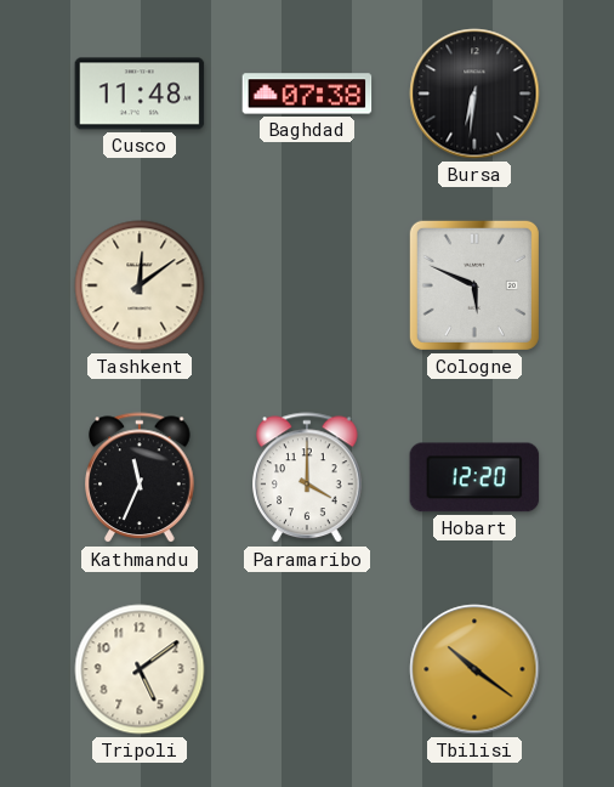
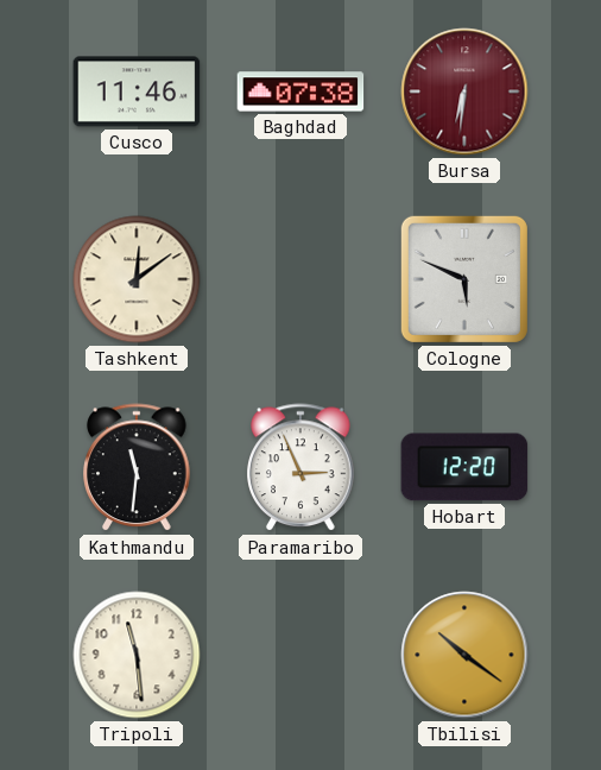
Cusco: 11:48 -> 11:46
Bursa dial: black -> burgundy
Kathmandu: 11:34 -> 11:31
Paramaribo: 4:00 -> 2:56
Tripoli: 5:09 -> 11:29
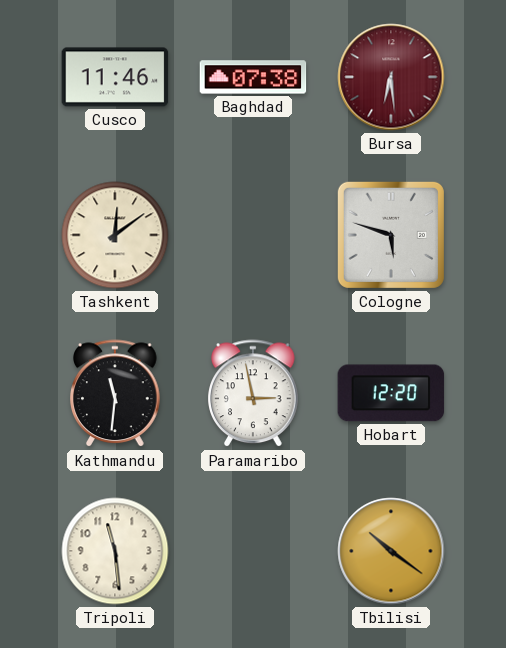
Bursa: 6:31 -> 6:29
Cologne: 5:49 -> 5:48
Paramaribo: 2:56 -> 2:58
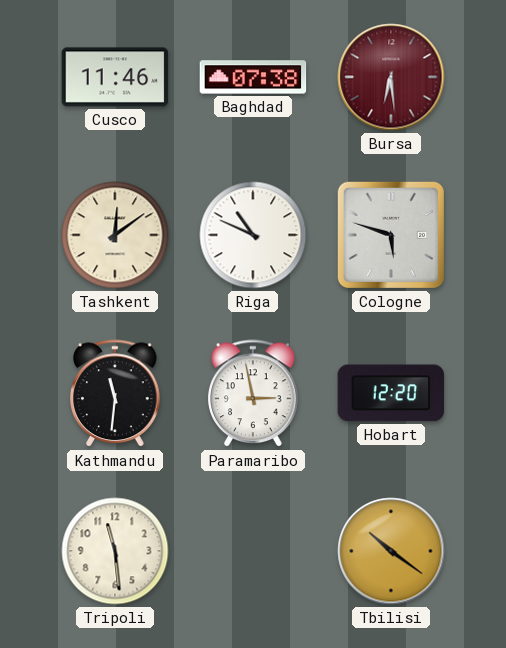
Riga: none -> 10:49
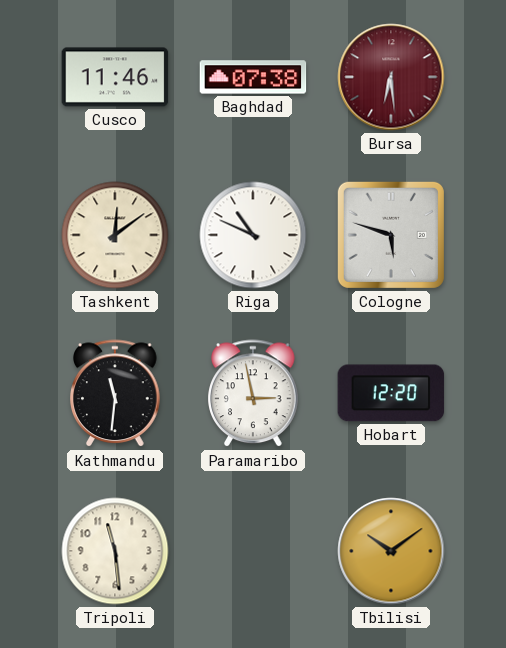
Tbilisi: 10:21 -> 10:09
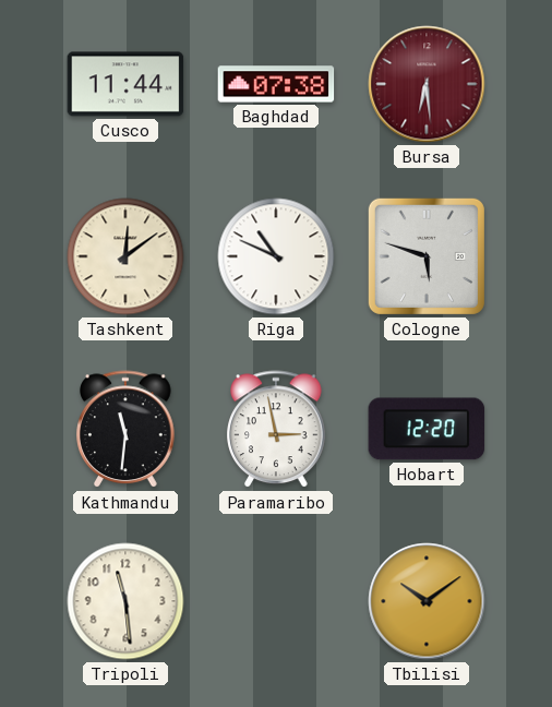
Cusco: 11:46 -> 11:44
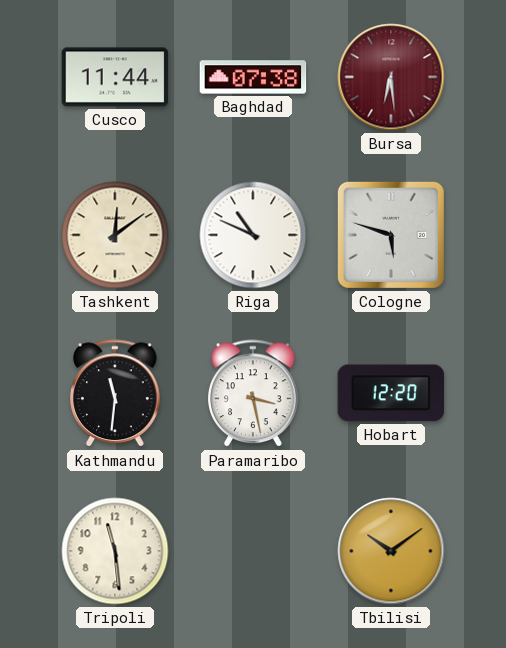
Paramaribo: 2:58 -> 3:28
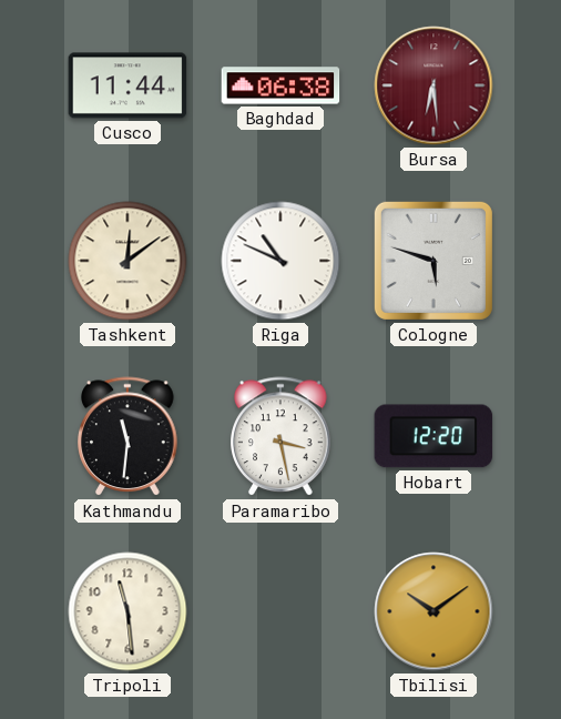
Baghdad: 07:38 -> 06:38
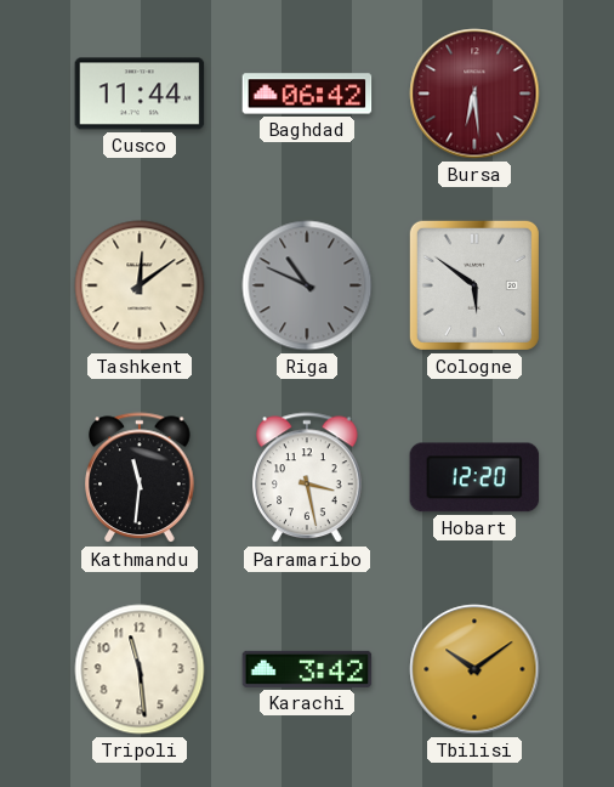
Baghdad: 06:38 -> 06:42
Riga dial: white -> grey
Cologne: 5:48 -> 5:51
Karachi: none -> 3:42
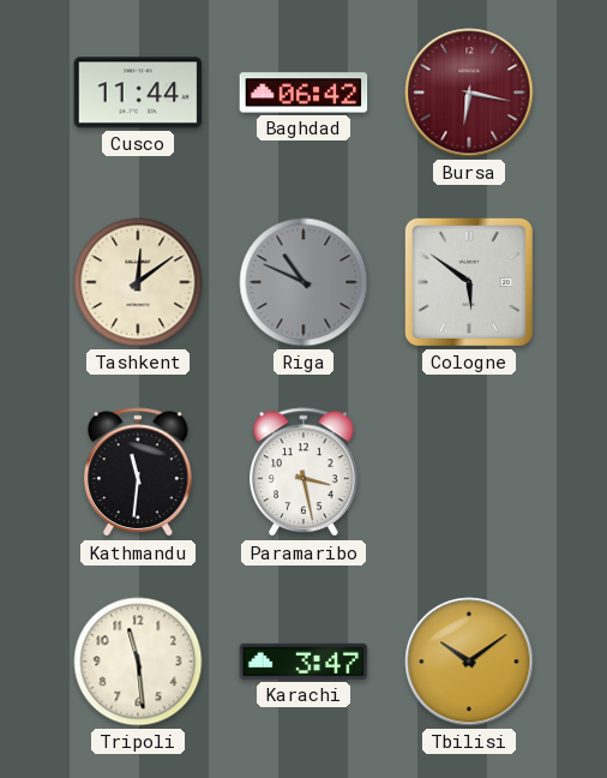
Bursa: 6:29 -> 6:17
Hobart: 12:20 -> none
Karachi: 3:42 -> 3:47
